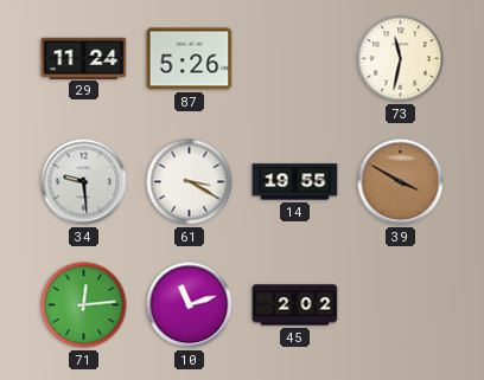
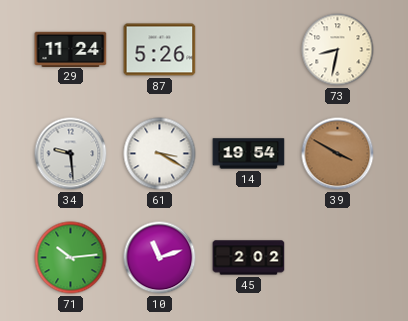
73: 11:32 -> 8:32
14: 19:55 -> 19:54
71: 12:14 -> 10:14
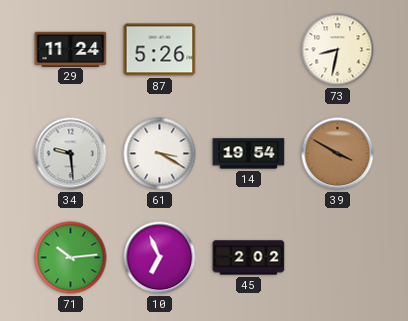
10: 11:12 -> 6:56
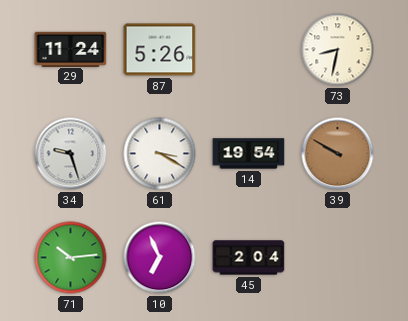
34: 9:29 -> 9:27
39: 3:50 -> 9:50
45: 2:02 -> 2:04
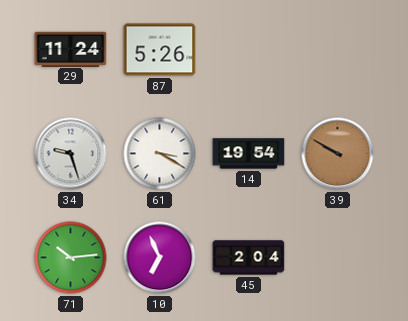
73: 8:32 -> none
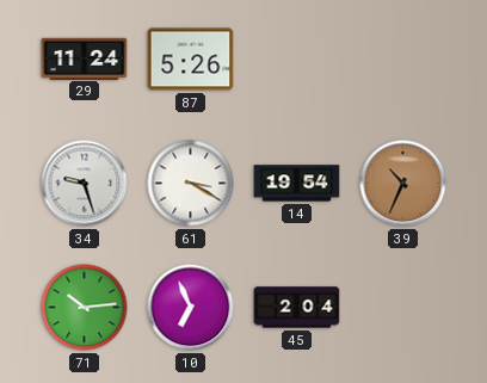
39: 9:50 -> 10:34
